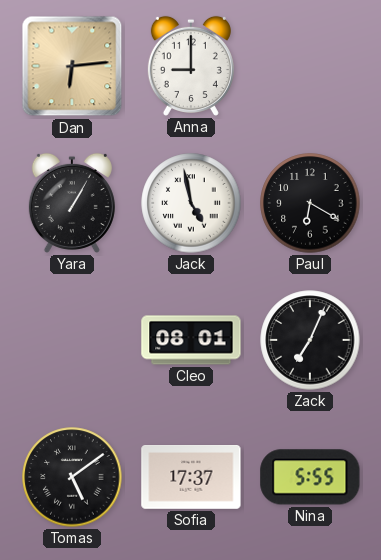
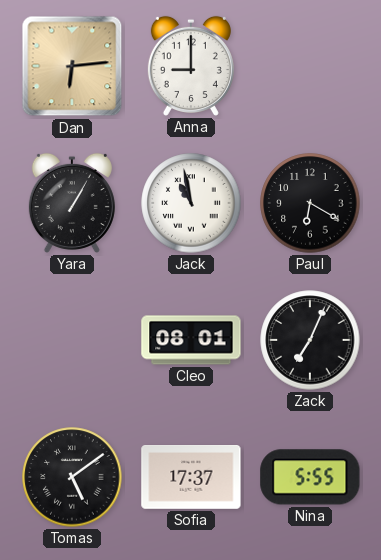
Jack: 4:58 -> 10:58
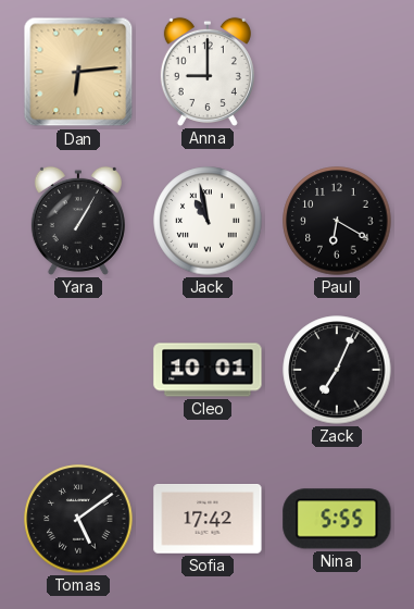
Cleo: 08:01 -> 10:01
Sofia: 17:37 -> 17:42
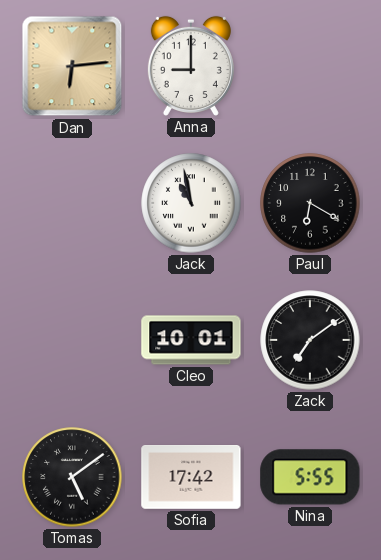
Yara: 1:05 -> none
Zack: 7:04 -> 7:09
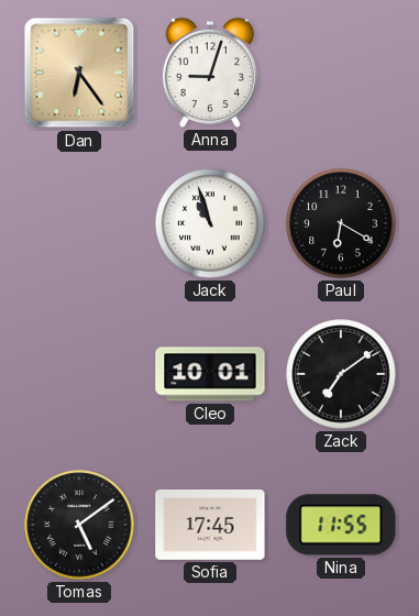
Dan: 6:14 -> 6:24
Anna: 9:00 -> 9:03
Jack: 10:58 -> 10:57
Sofia: 17:42 -> 17:45
Nina: 5:55 -> 11:55
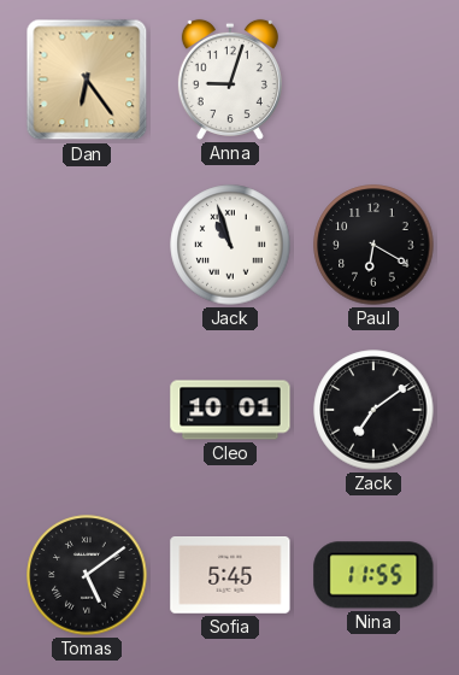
Sofia: 17:45 -> 5:45
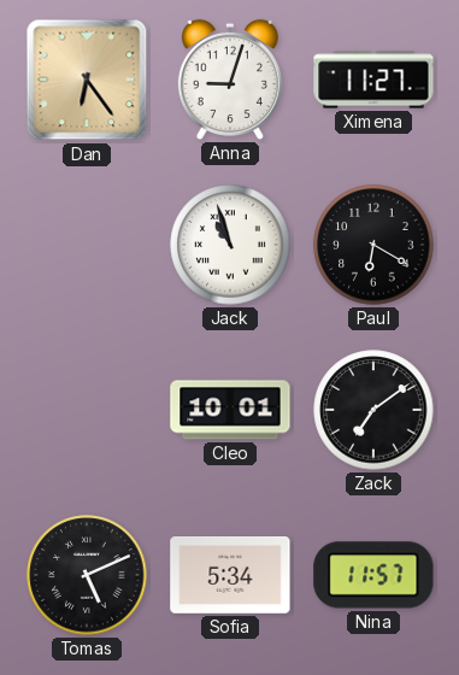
Ximena: none -> 11:27
Tomas: 5:09 -> 5:11
Sofia: 5:45 -> 5:34
Nina: 11:55 -> 11:57
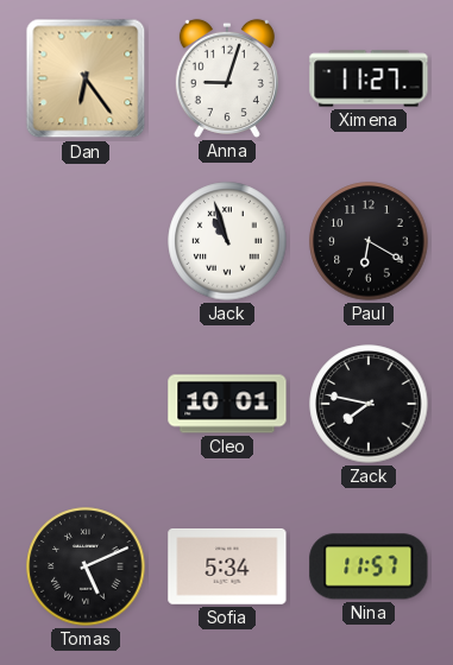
Zack: 7:09 -> 7:47
